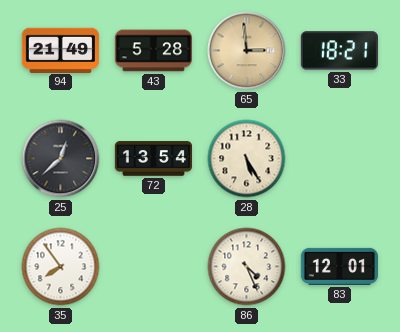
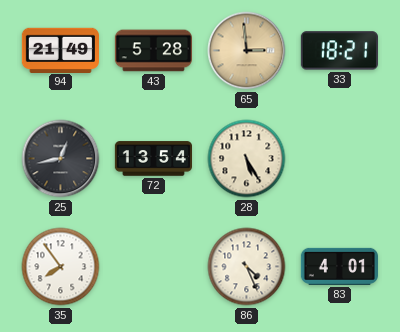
25: 12:38 -> 12:43
83: 12:01 -> 4:01
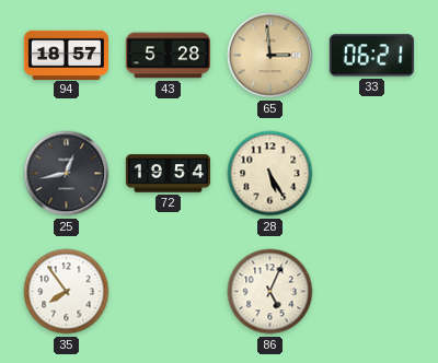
94: 21:49 -> 18:57
33: 18:21 -> 06:21
72: 13:54 -> 19:54
86: 4:26 -> 5:04
83: 4:01 -> none
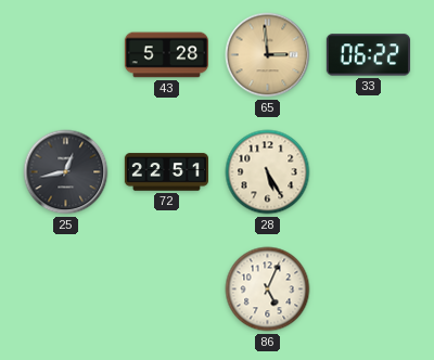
94: 18:57 -> none
33: 06:21 -> 06:22
72: 19:54 -> 22:51
35: 7:54 -> none
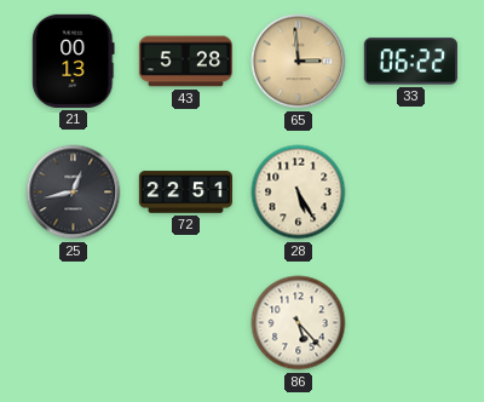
21: none -> 00:13
86: 5:04 -> 5:23
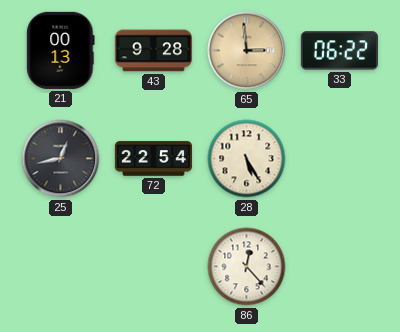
43: 5:28 -> 9:28
72: 22:51 -> 22:54
86: 5:23 -> 12:23
